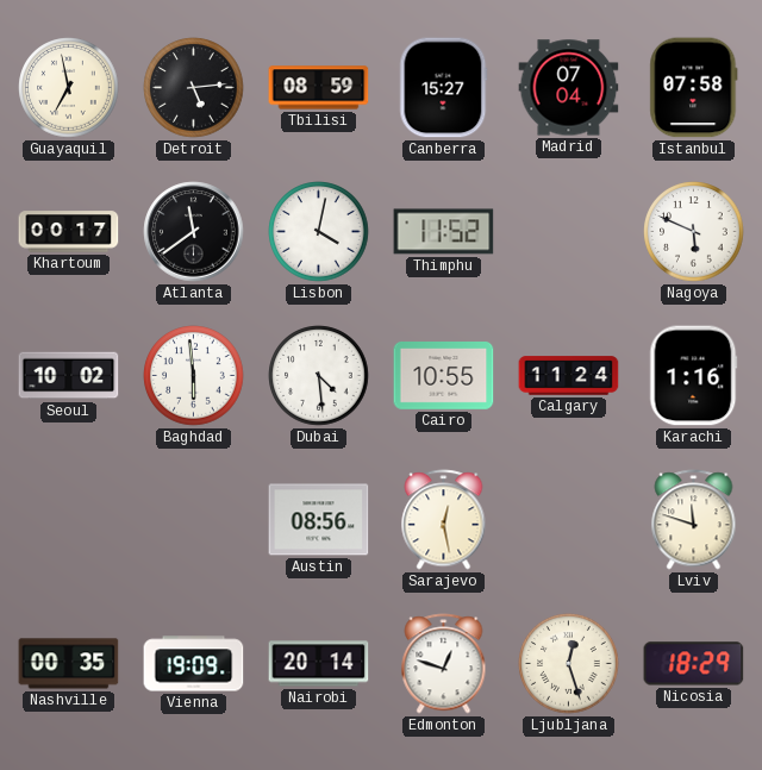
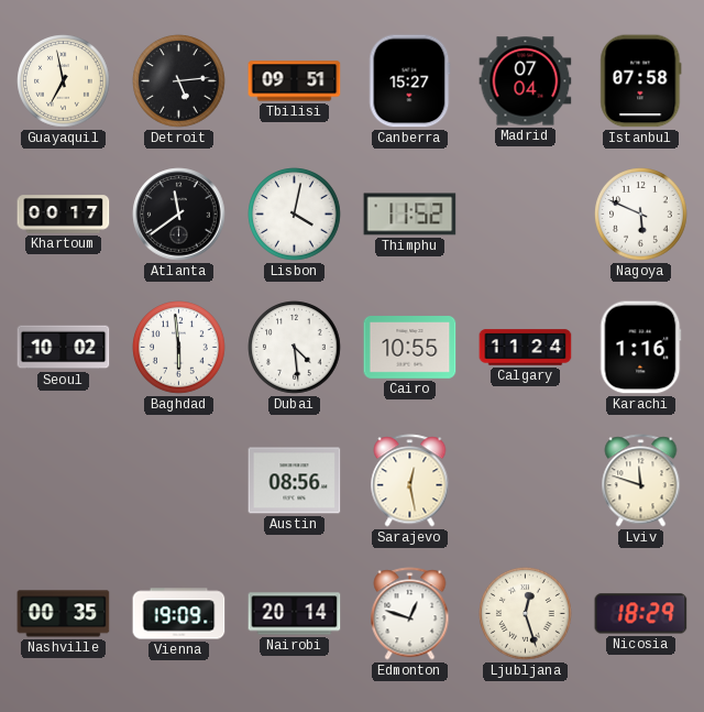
Tbilisi: 08:59 -> 09:51
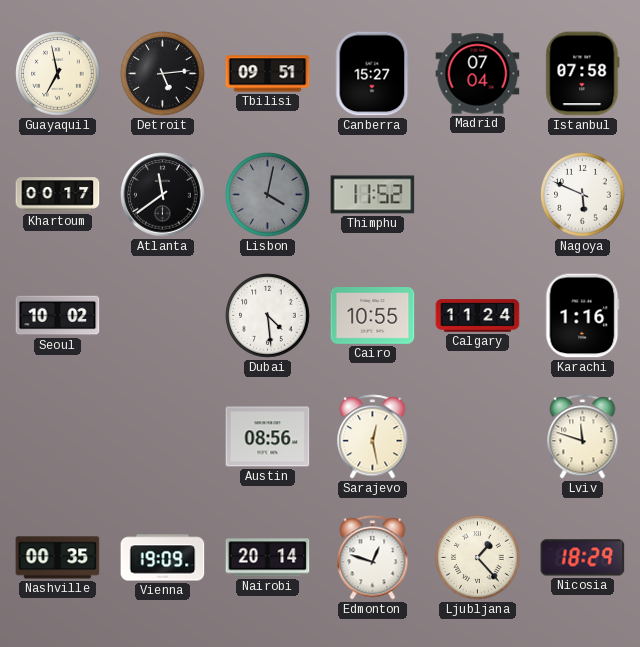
Lisbon dial: white -> grey
Baghdad: 5:59 -> none
Ljubljana: 12:27 -> 1:23
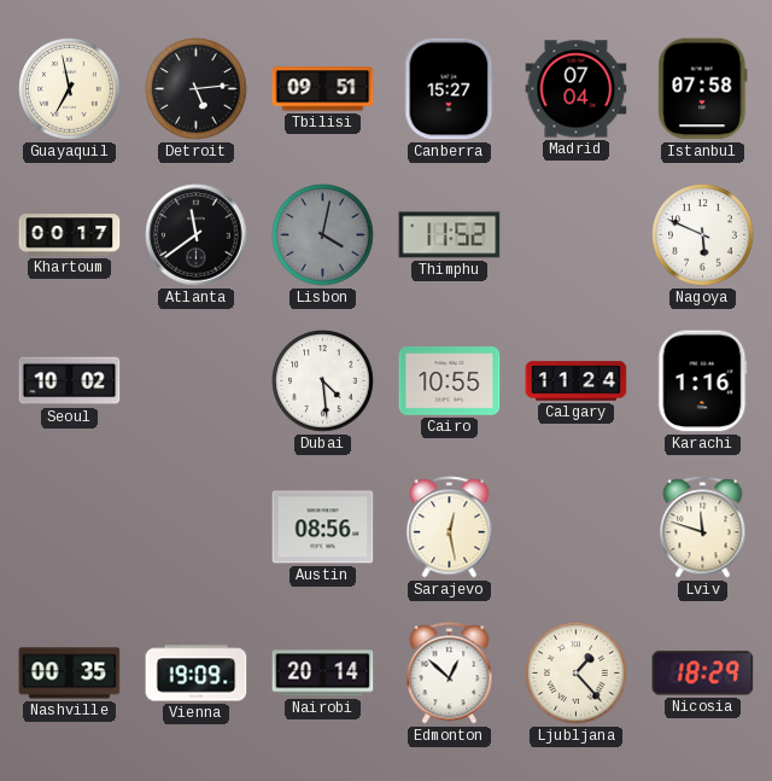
Edmonton: 12:48 -> 12:52
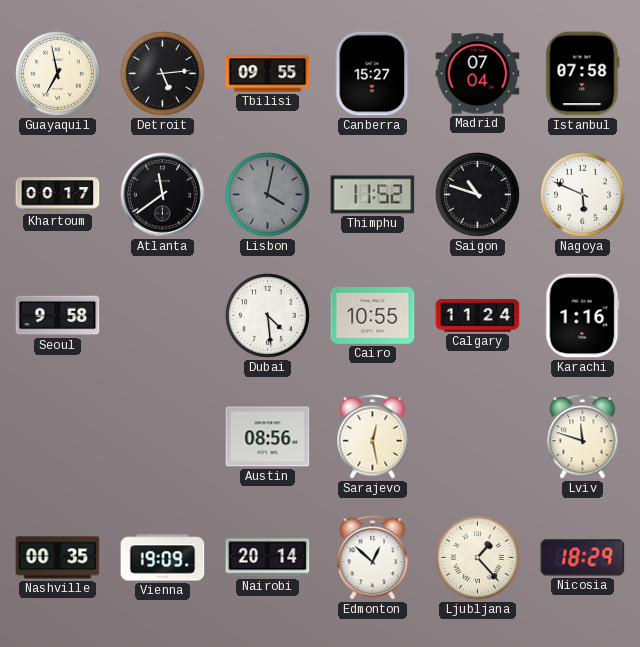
Tbilisi: 09:51 -> 09:55
Saigon: none -> 10:48
Seoul: 10:02 -> 9:58
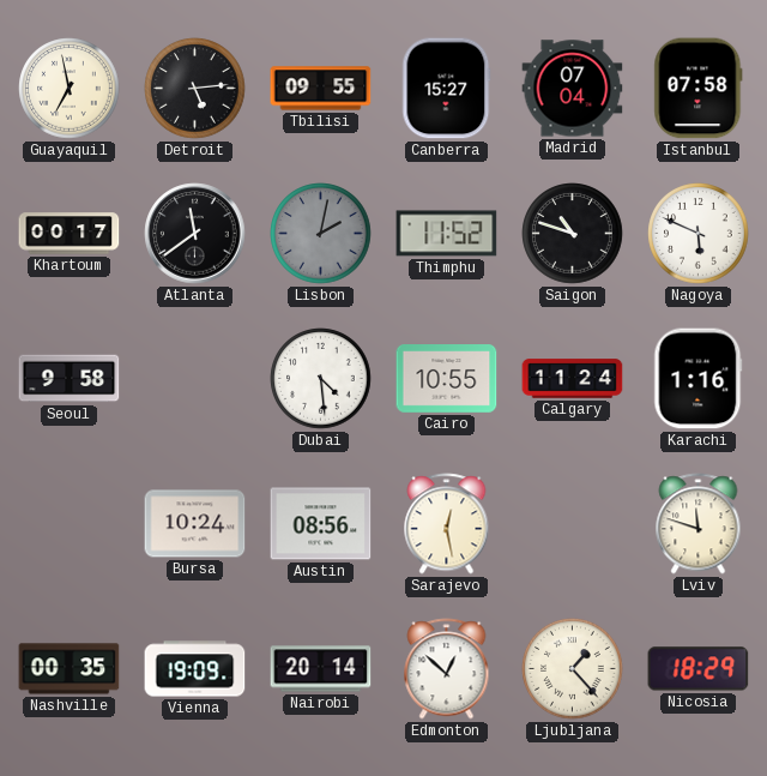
Lisbon: 4:02 -> 2:02
Bursa: none -> 10:24
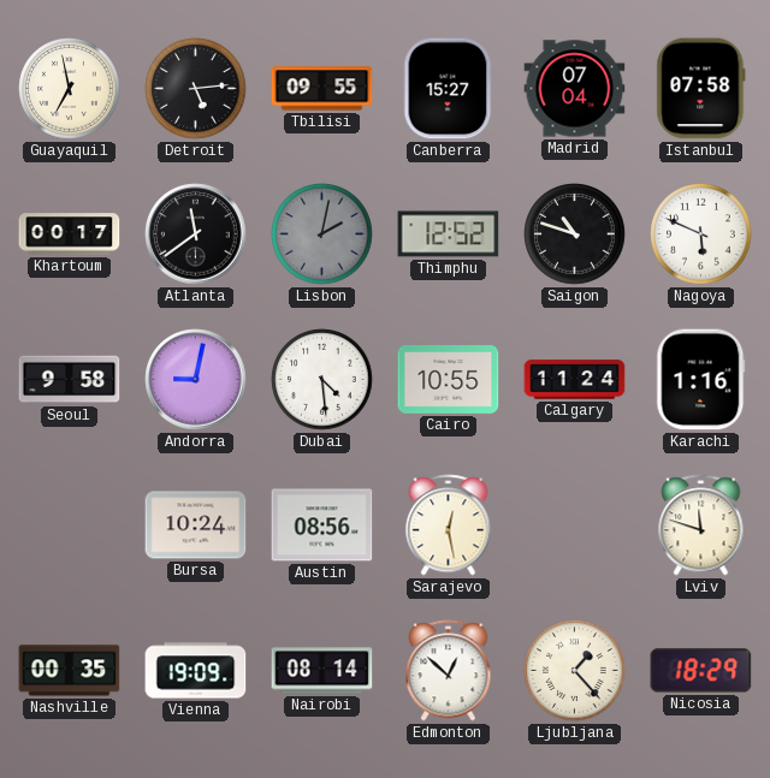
Thimphu: 11:52 -> 12:52
Andorra: none -> 9:02
Nairobi: 20:14 -> 08:14
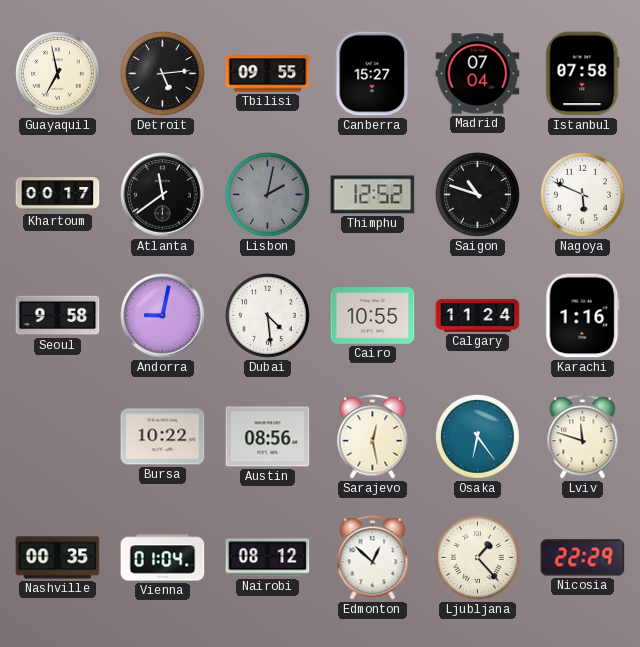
Bursa: 10:24 -> 10:22
Osaka: none -> 6:24
Vienna: 19:09 -> 01:04
Nairobi: 08:14 -> 08:12
Nicosia: 18:29 -> 22:29
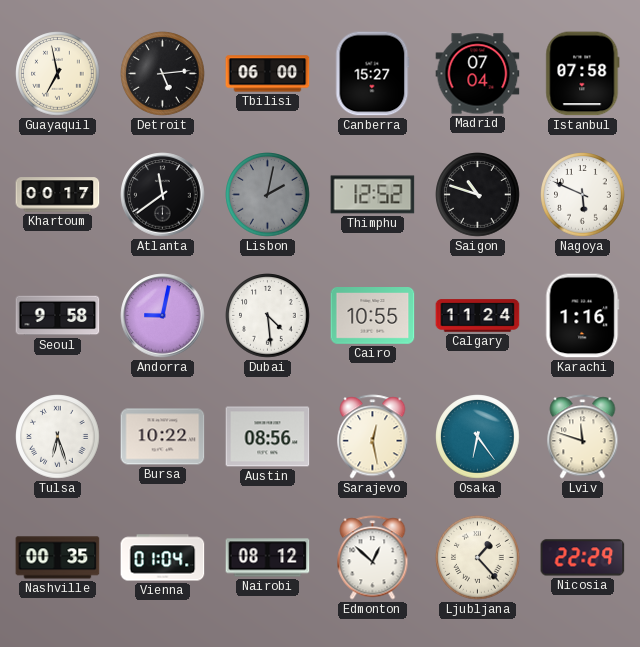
Tbilisi: 09:55 -> 06:00
Tulsa: none -> 6:27
